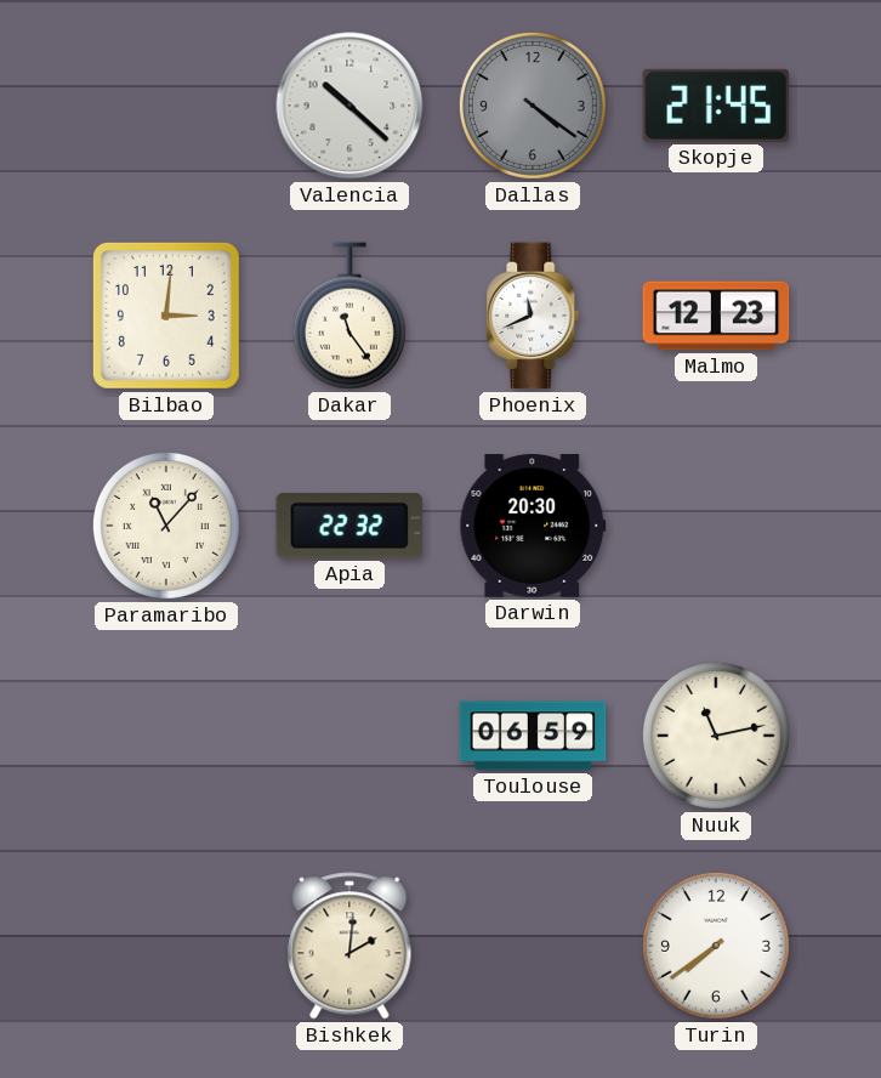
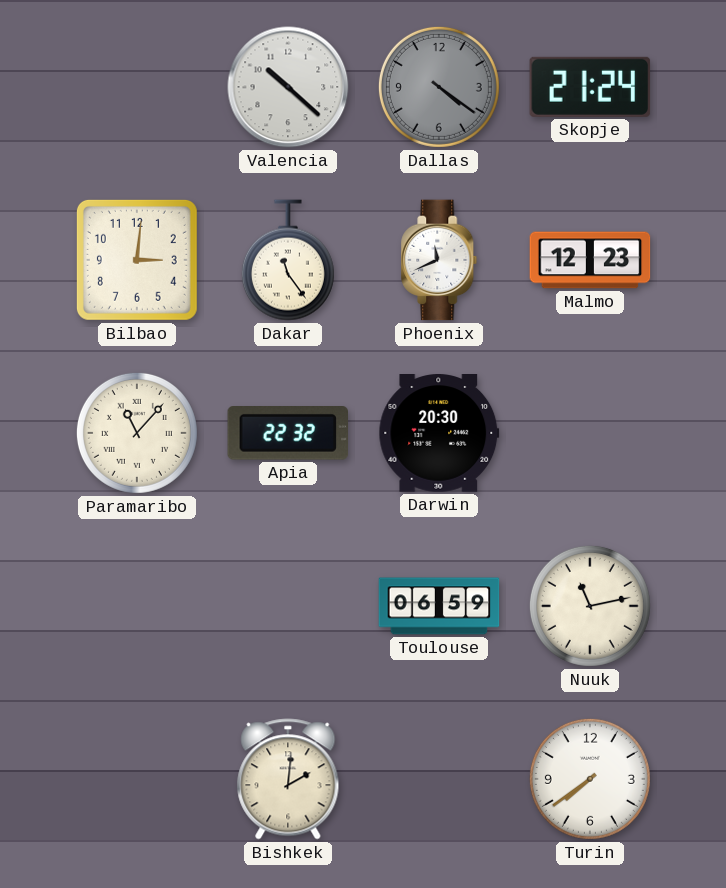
Skopje: 21:45 -> 21:24
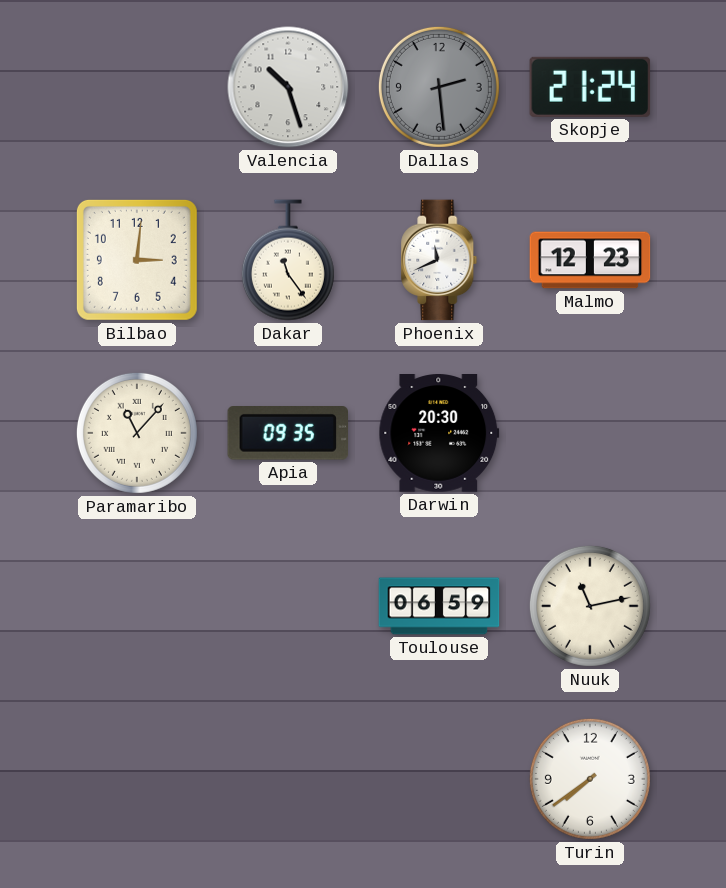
Valencia: 10:22 -> 10:27
Dallas: 4:21 -> 2:29
Apia: 22:32 -> 09:35
Bishkek: 2:01 -> none
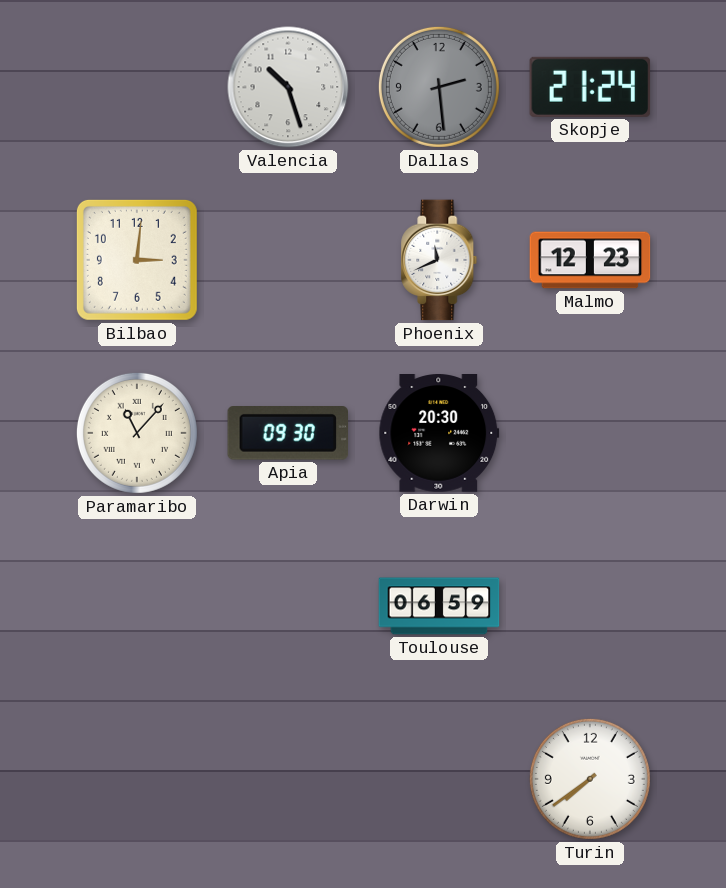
Dakar: 11:24 -> none
Apia: 09:35 -> 09:30
Nuuk: 11:13 -> none
